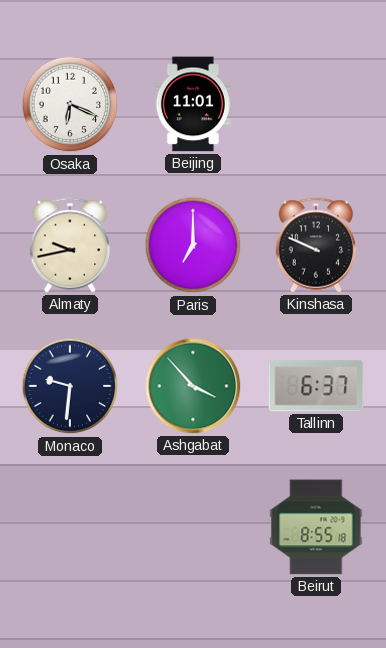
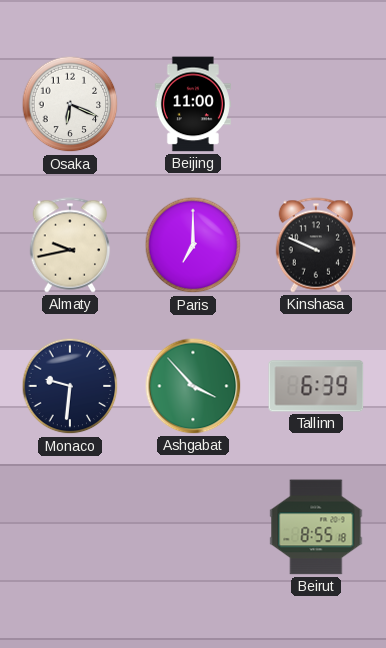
Beijing: 11:01 -> 11:00
Tallinn: 6:37 -> 6:39
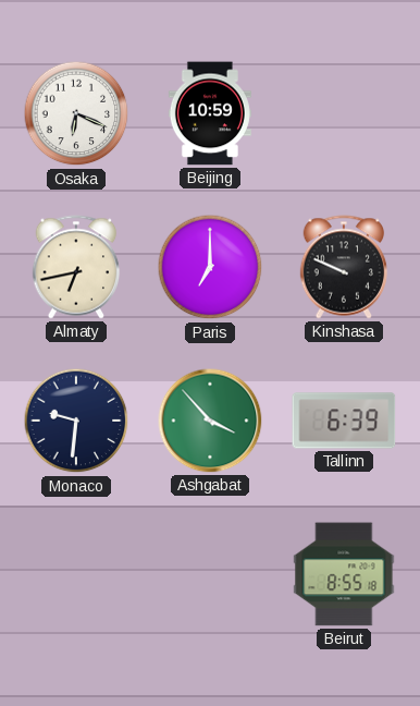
Beijing: 11:00 -> 10:59
Almaty: 9:43 -> 6:43
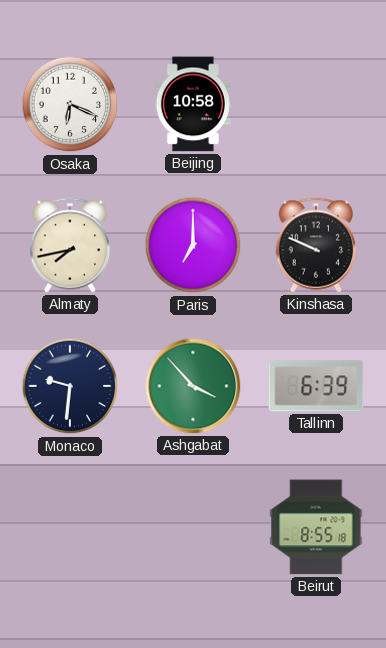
Beijing: 10:59 -> 10:58
Almaty: 6:43 -> 7:43
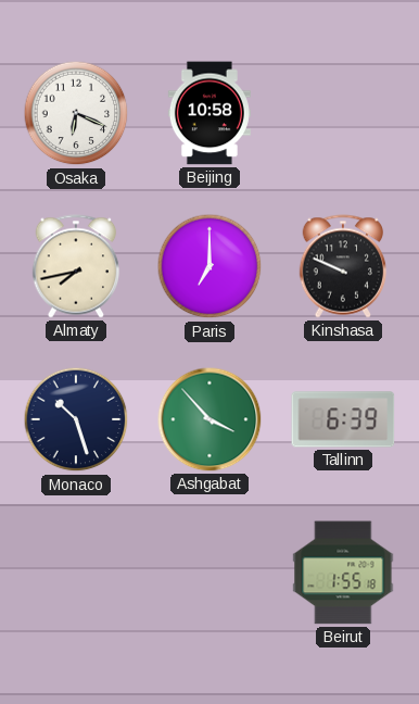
Monaco: 9:31 -> 10:27
Beirut: 8:55 -> 1:55
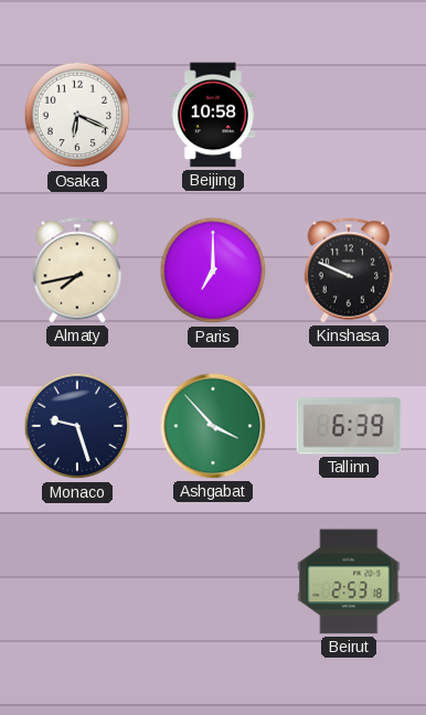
Monaco: 10:27 -> 9:27
Beirut: 1:55 -> 2:53
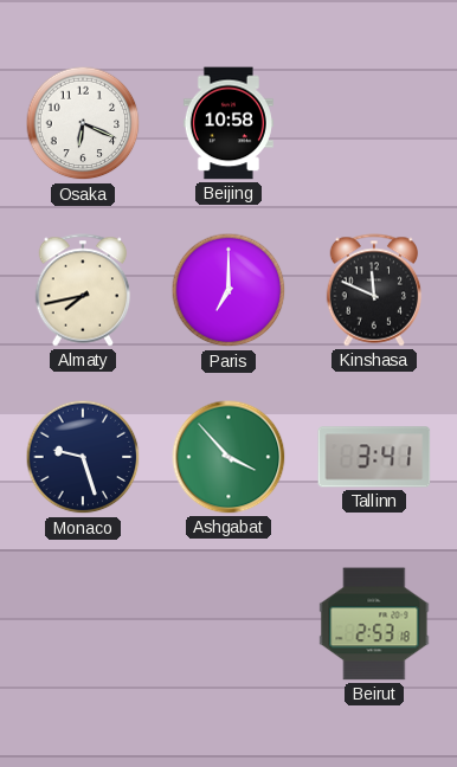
Kinshasa: 9:49 -> 11:49
Tallinn: 6:39 -> 3:41
